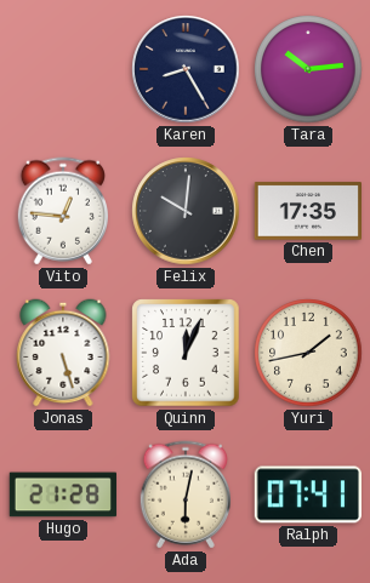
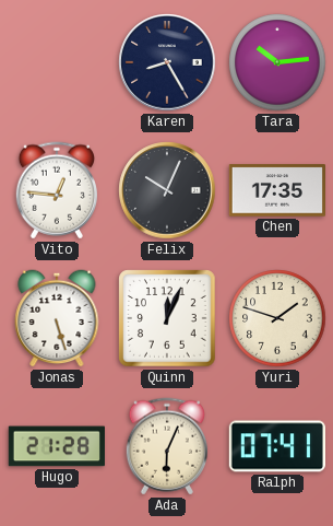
Felix: 10:01 -> 10:04
Yuri: 1:43 -> 1:48
Ada: 6:02 -> 6:04
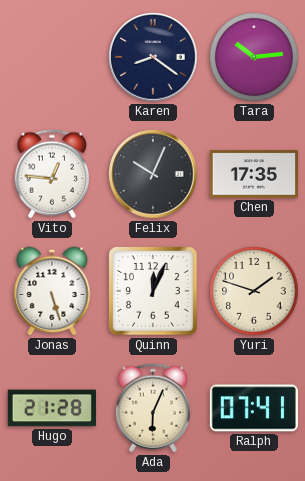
Karen: 8:25 -> 8:21
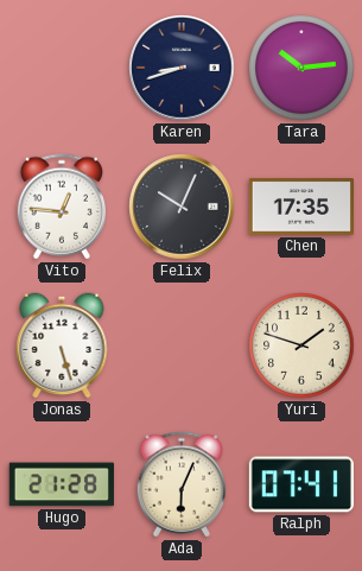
Karen: 8:21 -> 8:42
Quinn: 12:04 -> none
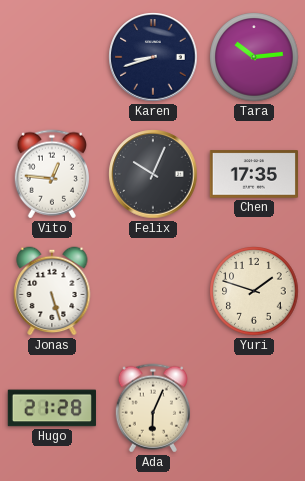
Ralph: 07:41 -> none
